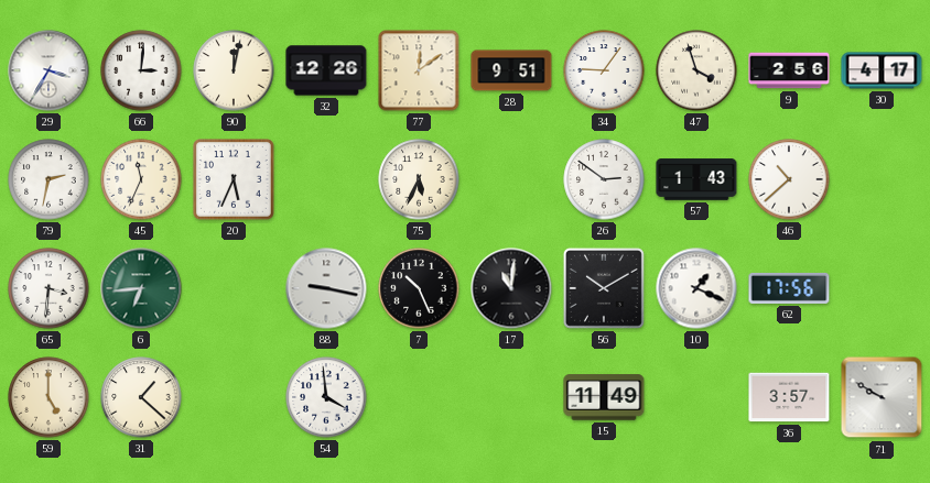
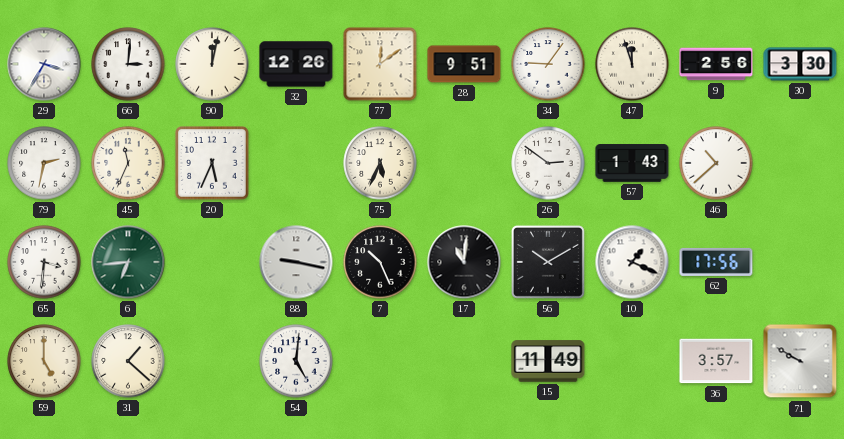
47: 3:57 -> 11:57
30: 4:17 -> 3:30
54: 3:59 -> 5:01
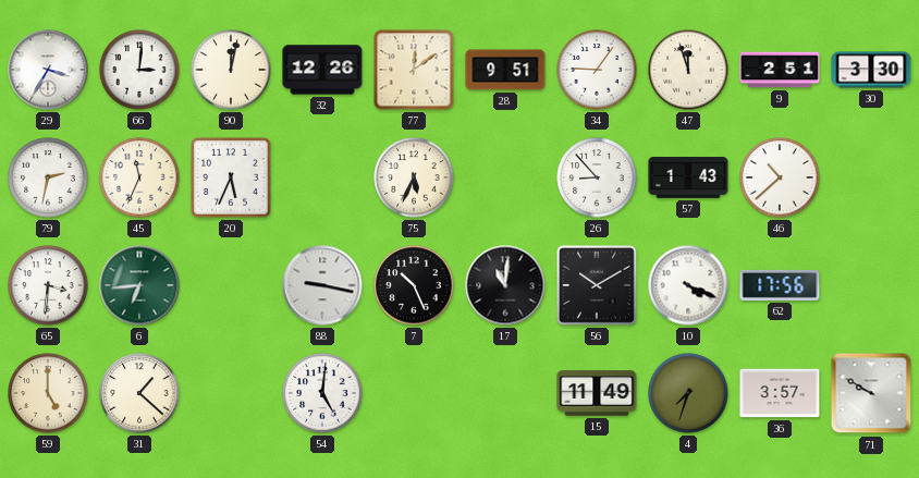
9: 2:56 -> 2:51
26: 2:51 -> 8:53
10: 1:19 -> 4:19
4: none -> 7:33
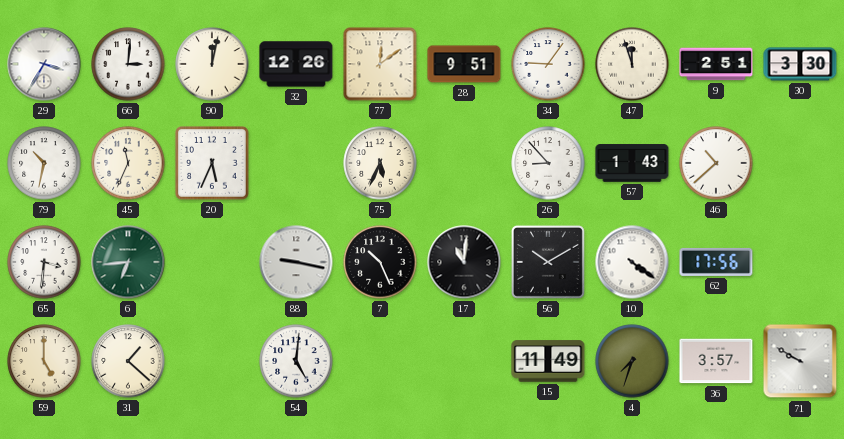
79: 2:32 -> 10:32
10: 4:19 -> 4:21
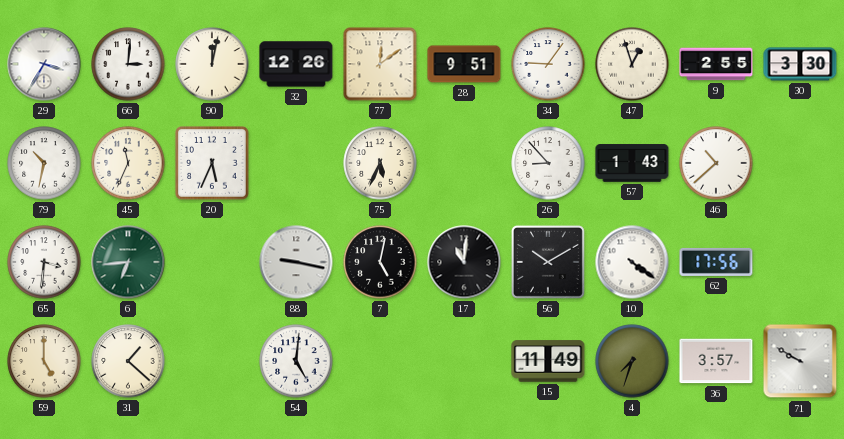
47: 11:57 -> 12:57
9: 2:51 -> 2:55
7: 10:26 -> 5:02
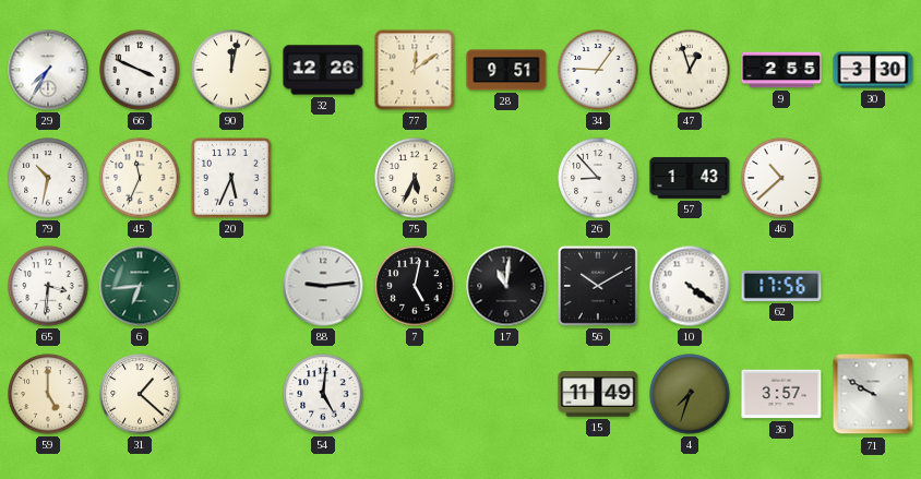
29: 3:35 -> 7:35
66: 3:01 -> 3:49
88: 9:17 -> 9:14
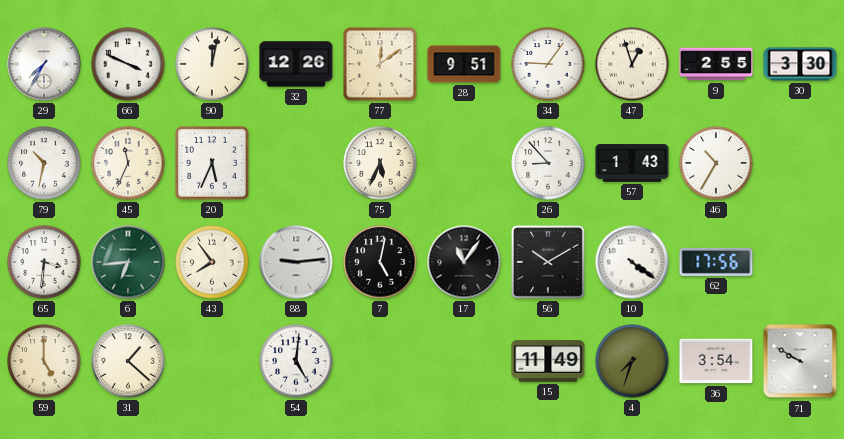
46: 10:38 -> 10:35
43: none -> 7:54
17: 11:01 -> 11:06
36: 3:57 -> 3:54
